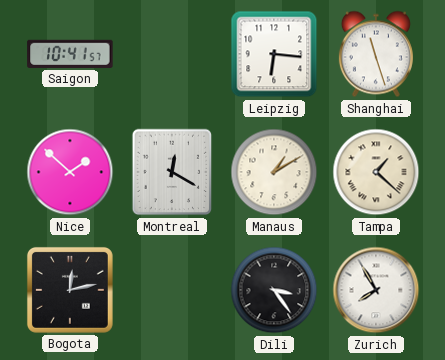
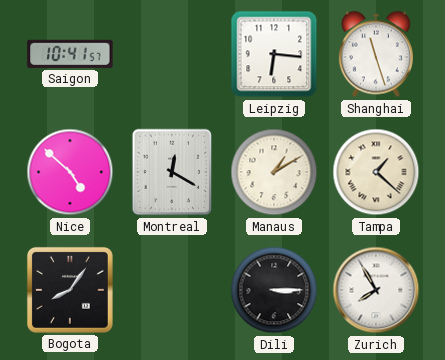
Nice: 1:52 -> 4:52
Bogota: 12:13 -> 8:06
Dili: 3:24 -> 3:15
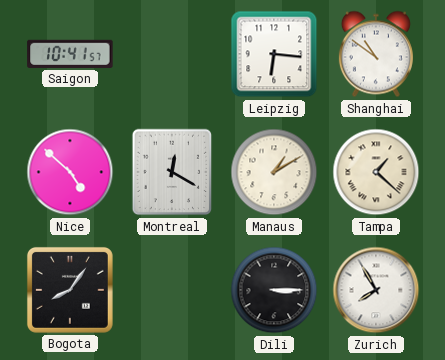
Shanghai: 11:27 -> 10:51
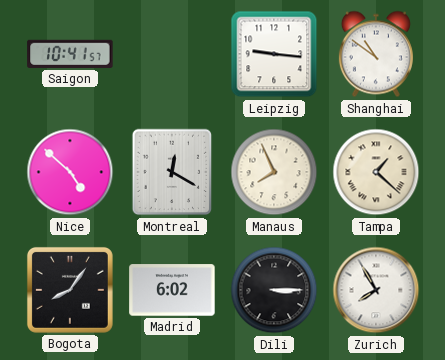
Leipzig: 6:16 -> 9:16
Manaus: 1:10 -> 7:56
Madrid: none -> 6:02
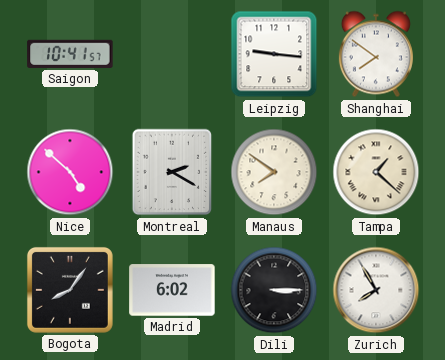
Shanghai: 10:51 -> 7:51
Montreal: 12:20 -> 2:20
Manaus: 7:56 -> 7:51
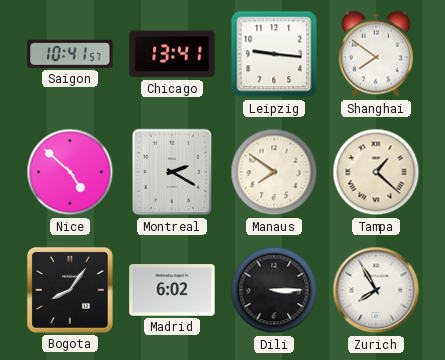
Chicago: none -> 13:41
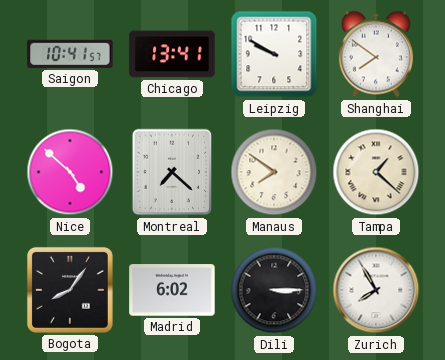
Leipzig: 9:16 -> 9:50
Montreal: 2:20 -> 7:22
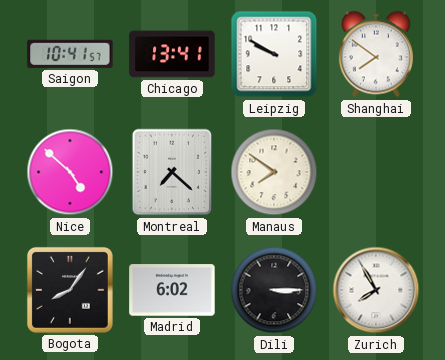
Tampa: 1:22 -> none
